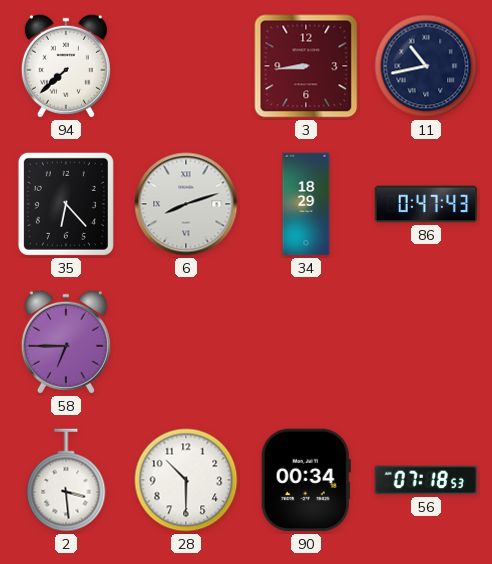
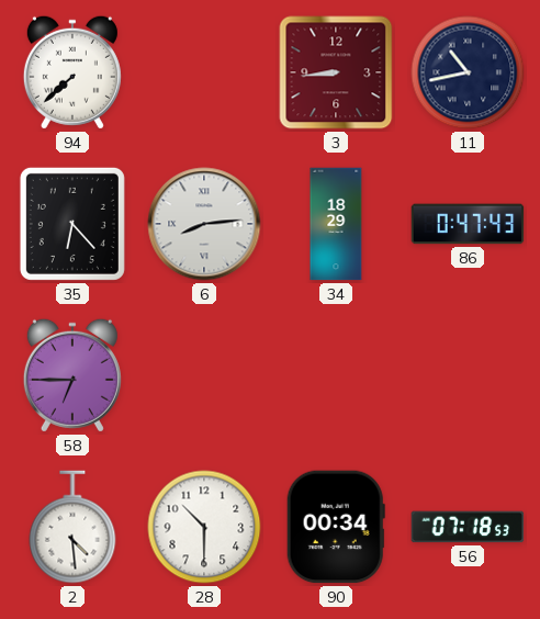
6: 8:12 -> 8:14
2: 3:29 -> 4:29
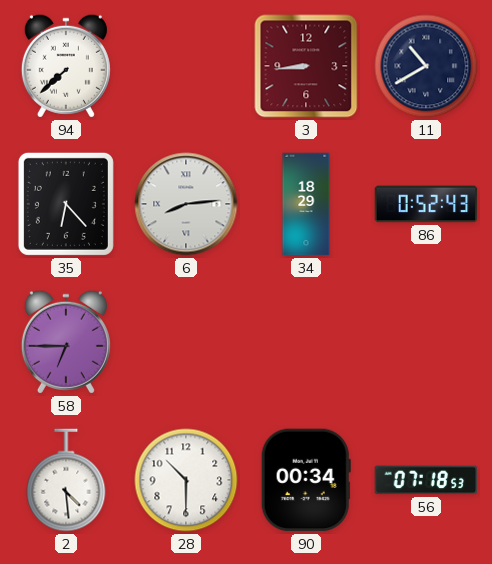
11: 10:43 -> 10:40
86: 0:47 -> 0:52
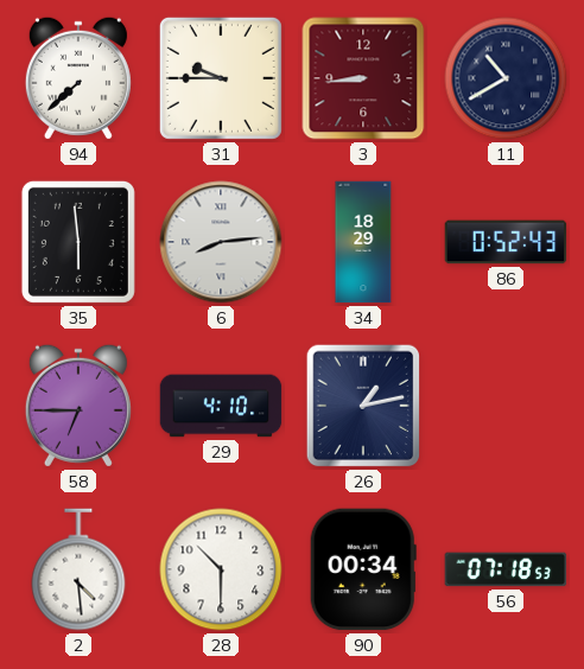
31: none -> 9:45
35: 6:23 -> 5:59
29: none -> 4:10
26: none -> 1:13
